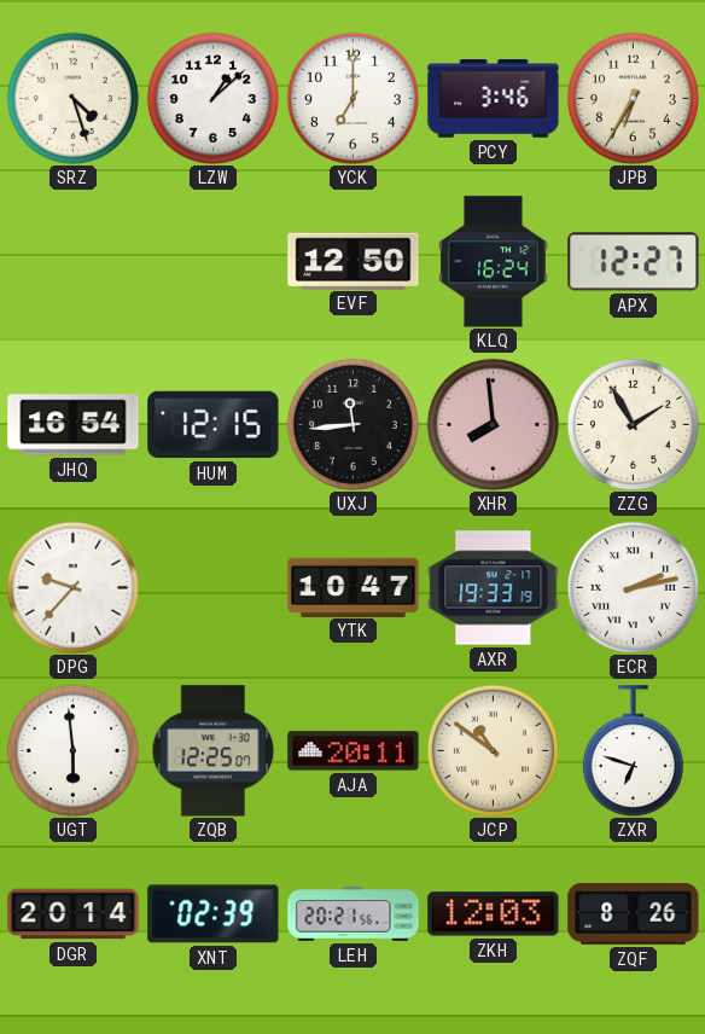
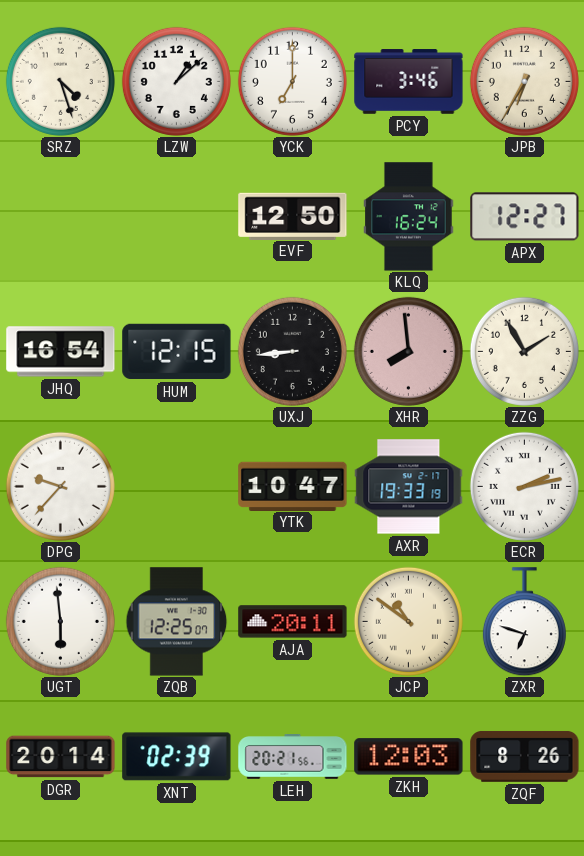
UXJ: 11:44 -> 8:44
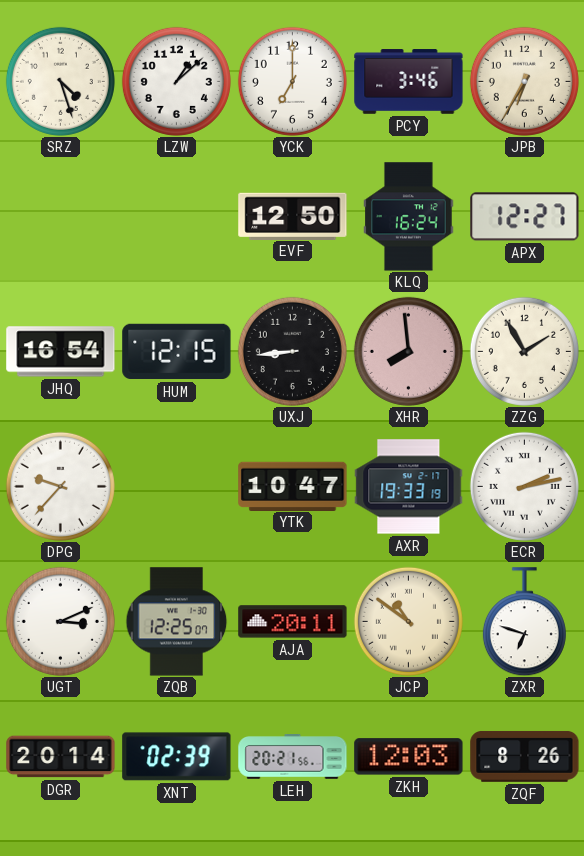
UGT: 5:59 -> 3:11
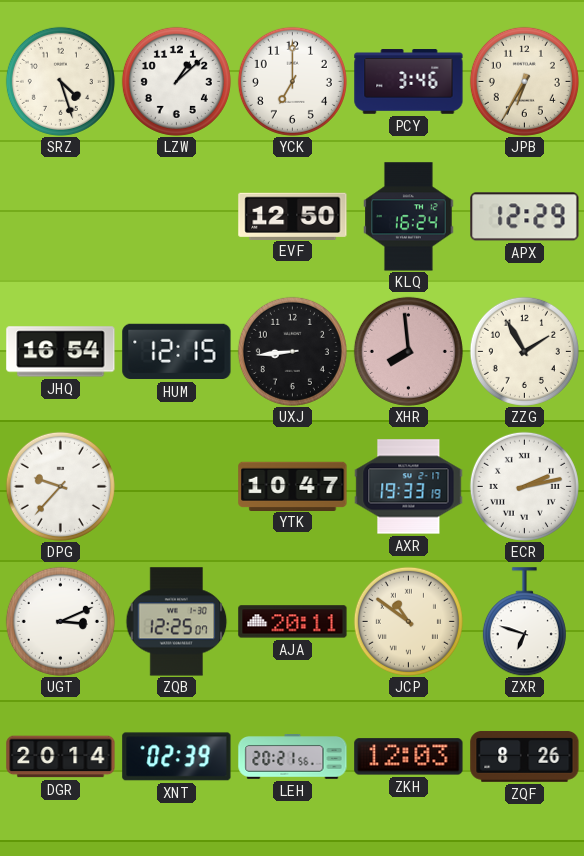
APX: 12:27 -> 12:29
